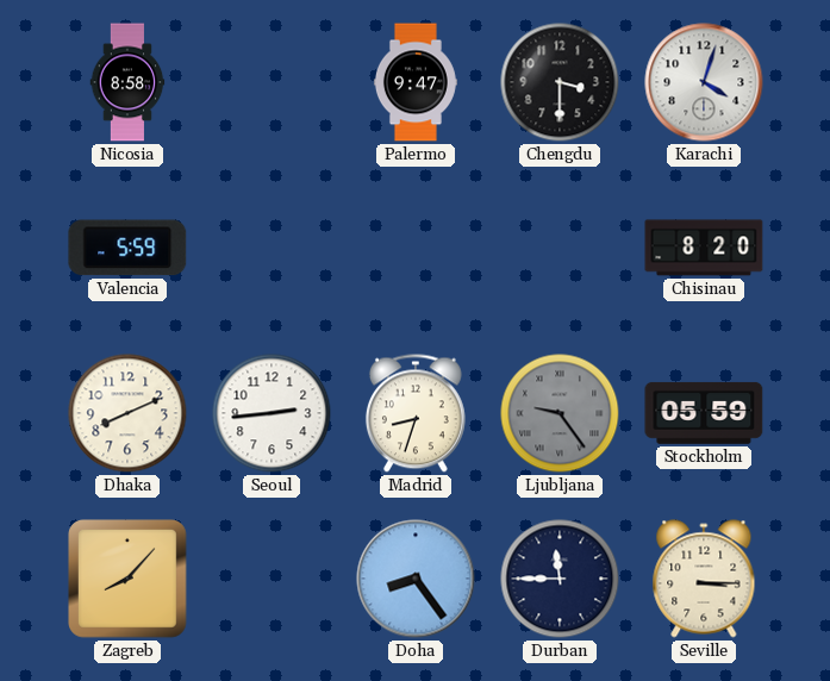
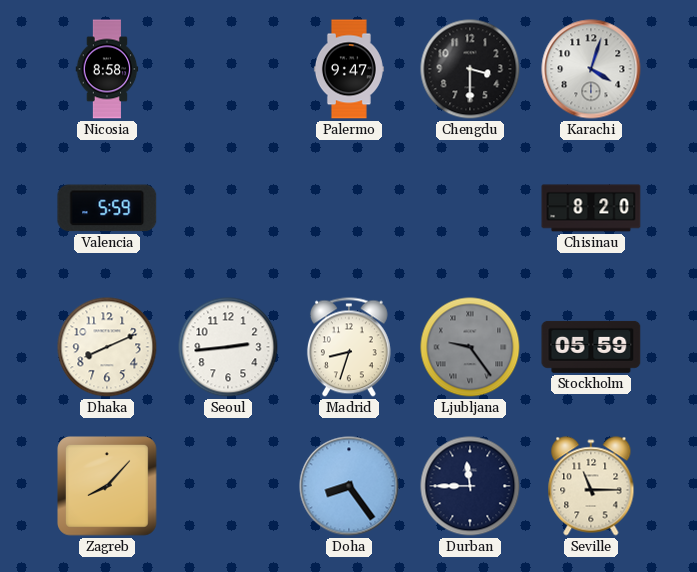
Seville: 3:15 -> 11:15
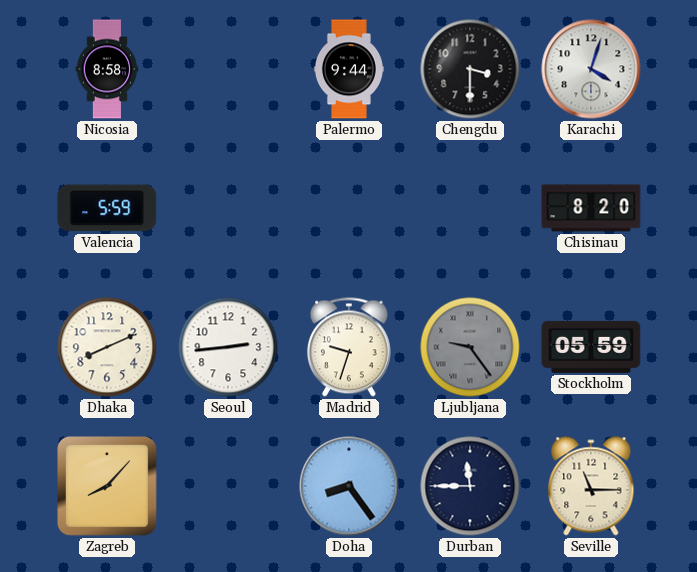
Palermo: 9:47 -> 9:44
Madrid: 8:33 -> 9:33
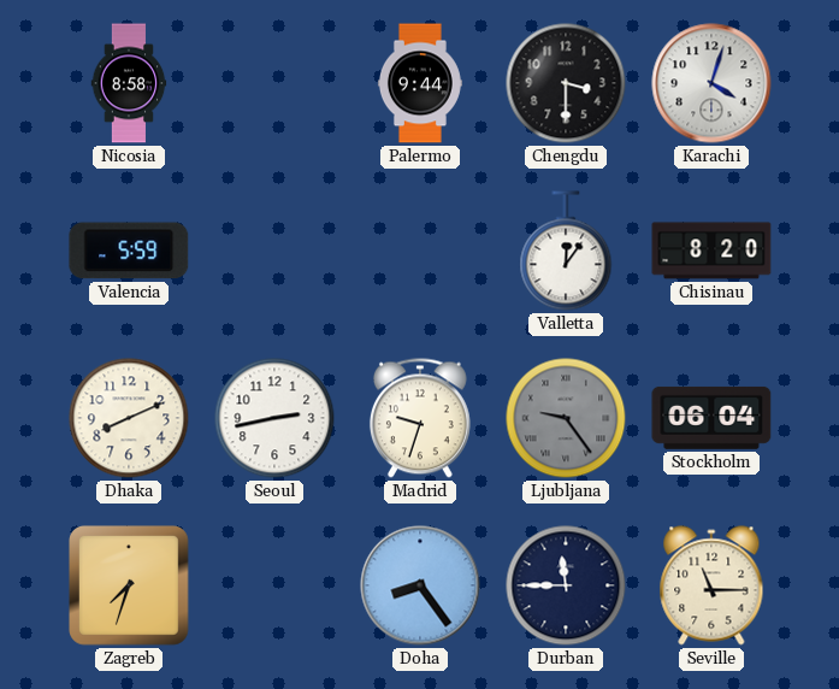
Valletta: none -> 12:06
Seoul: 2:44 -> 2:43
Stockholm: 05:59 -> 06:04
Zagreb: 8:07 -> 7:33
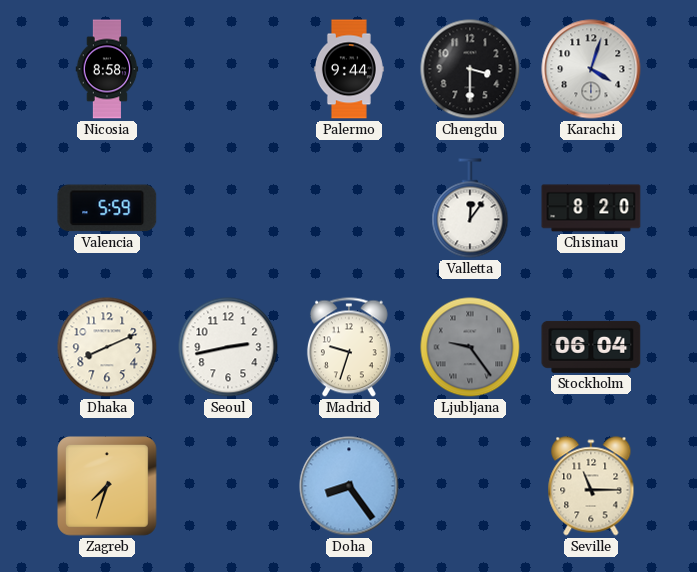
Durban: 11:45 -> none
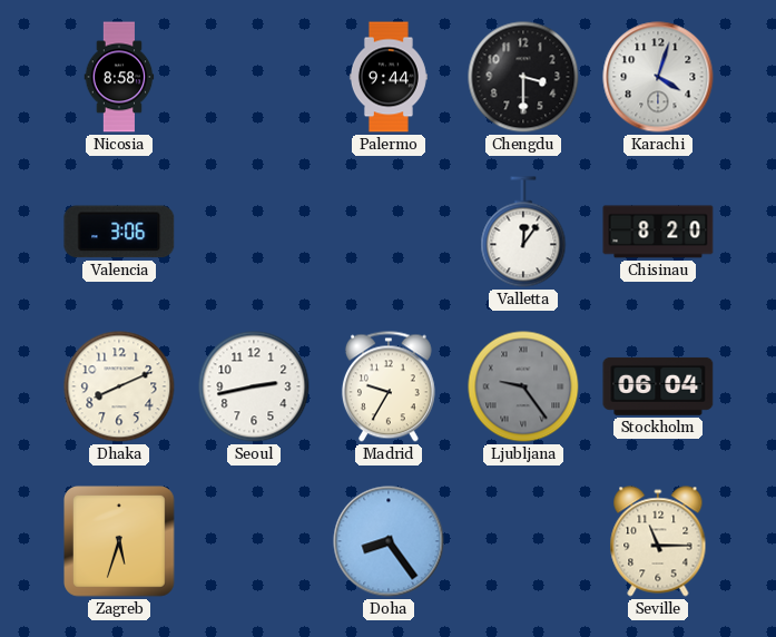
Valencia: 5:59 -> 3:06
Madrid: 9:33 -> 9:35
Zagreb: 7:33 -> 5:33
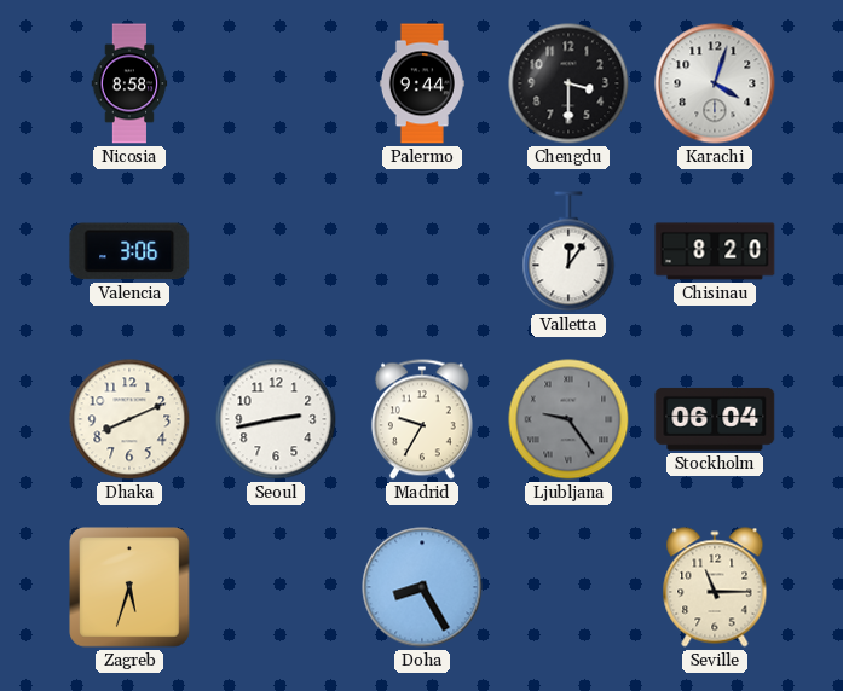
Doha: 8:24 -> 8:25
